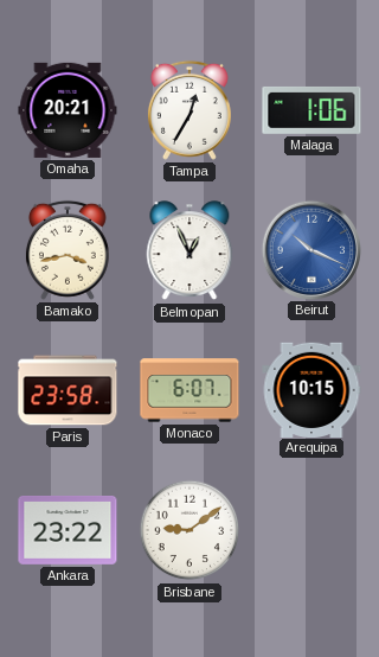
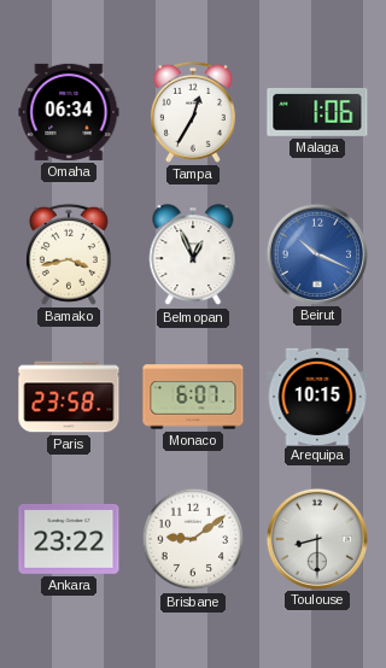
Omaha: 20:21 -> 06:34
Toulouse: none -> 8:30
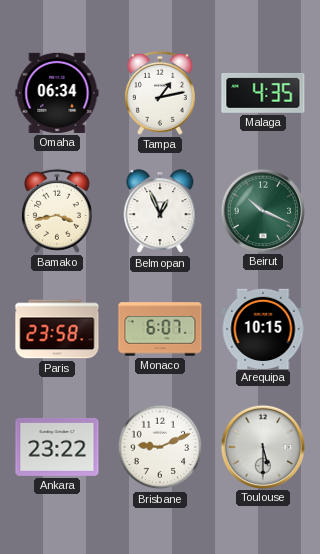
Tampa: 12:35 -> 1:13
Malaga: 1:06 -> 4:35
Beirut dial: blue -> green
Brisbane: 9:09 -> 9:11
Toulouse: 8:30 -> 5:30
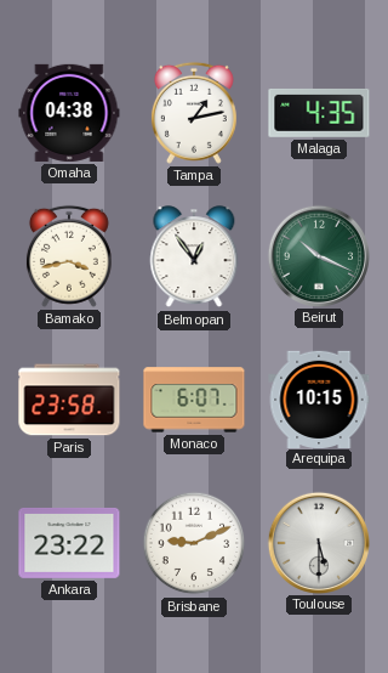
Omaha: 06:34 -> 04:38
Belmopan: 12:56 -> 12:54
